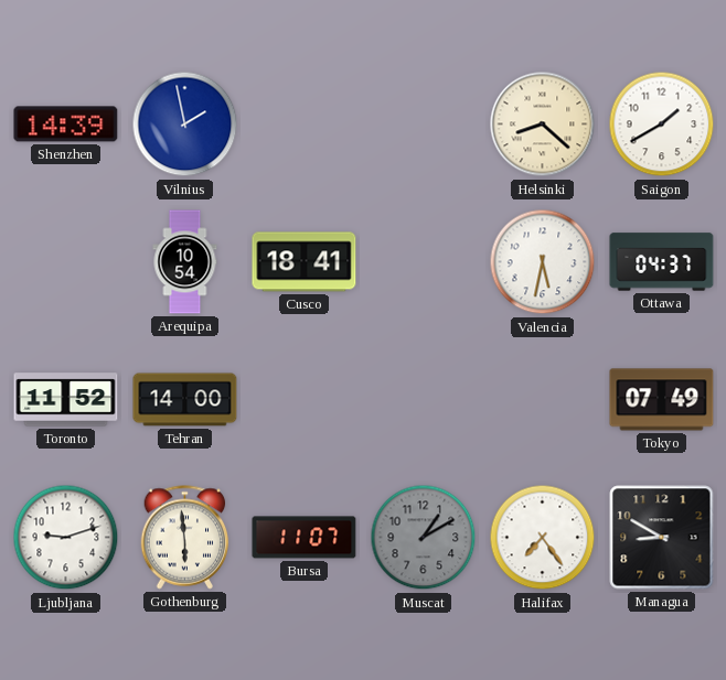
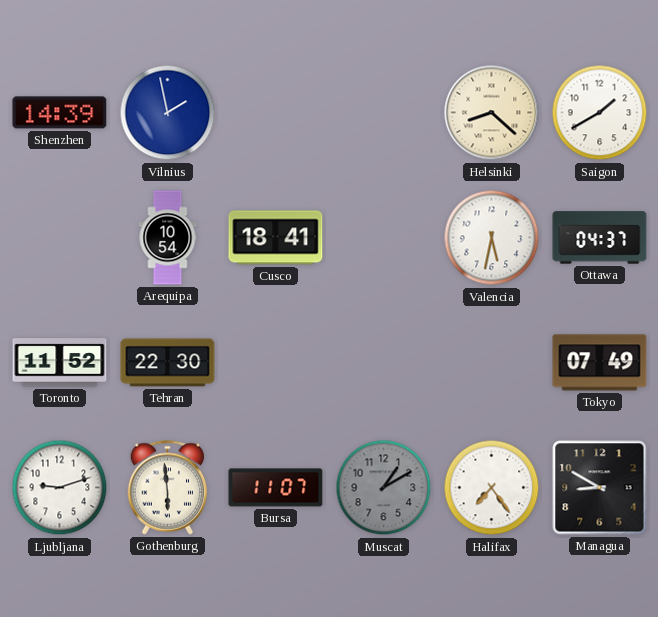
Tehran: 14:00 -> 22:30
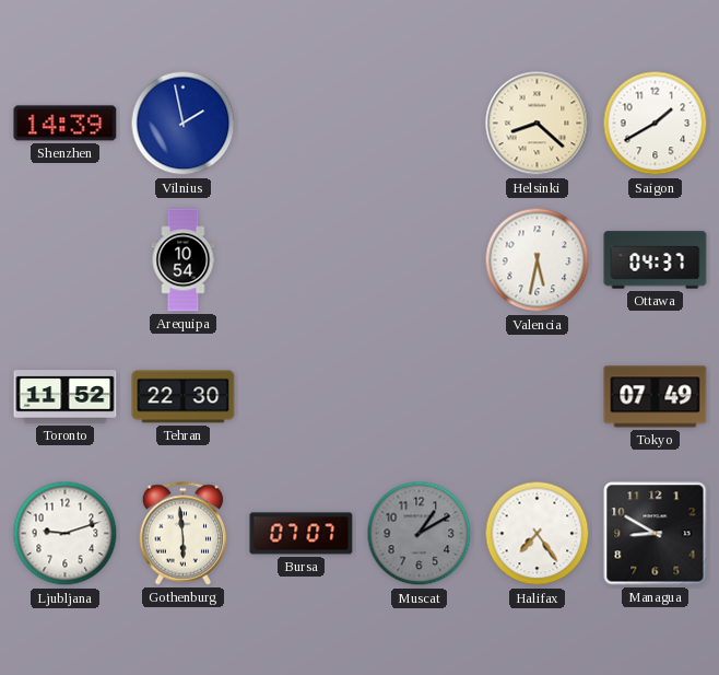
Cusco: 18:41 -> none
Bursa: 11:07 -> 07:07
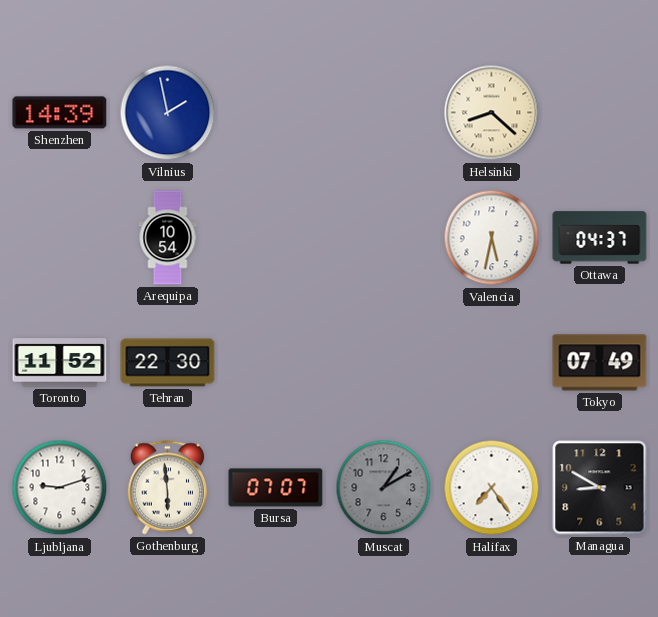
Saigon: 1:40 -> none
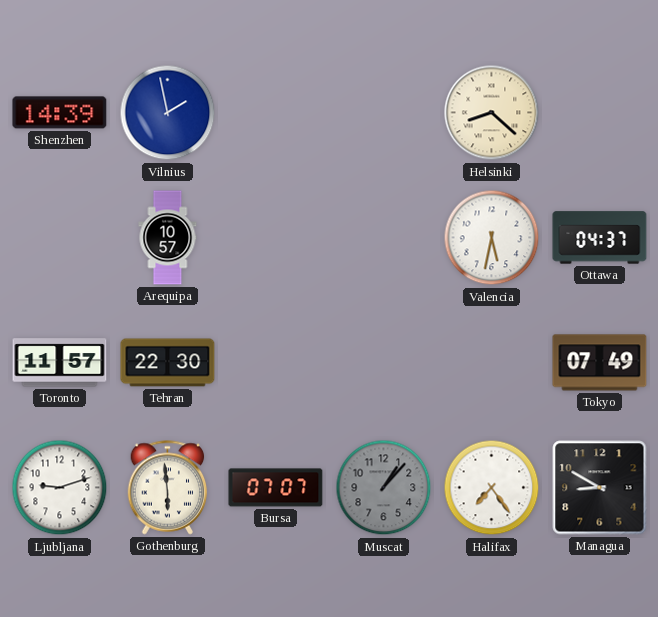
Arequipa: 10:54 -> 10:57
Toronto: 11:52 -> 11:57
Muscat: 1:10 -> 1:07
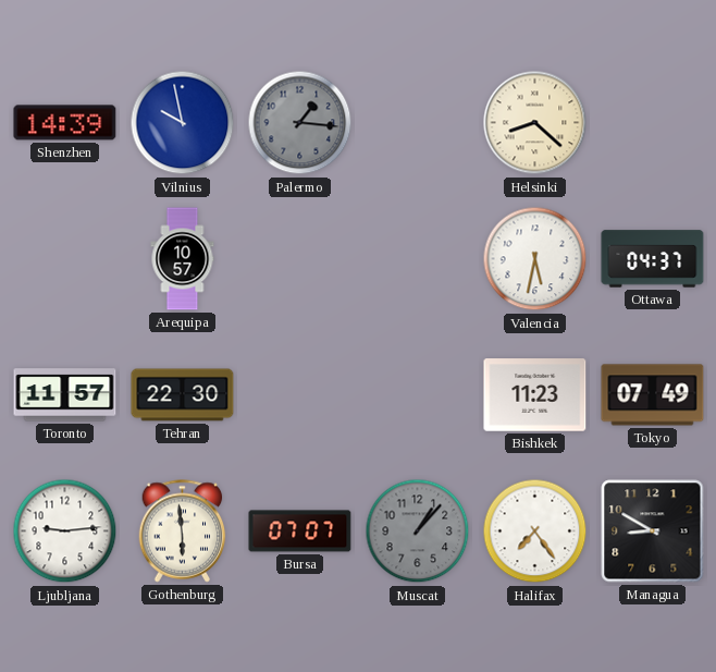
Vilnius: 1:58 -> 9:58
Palermo: none -> 1:16
Bishkek: none -> 11:23
Ljubljana: 9:12 -> 9:14
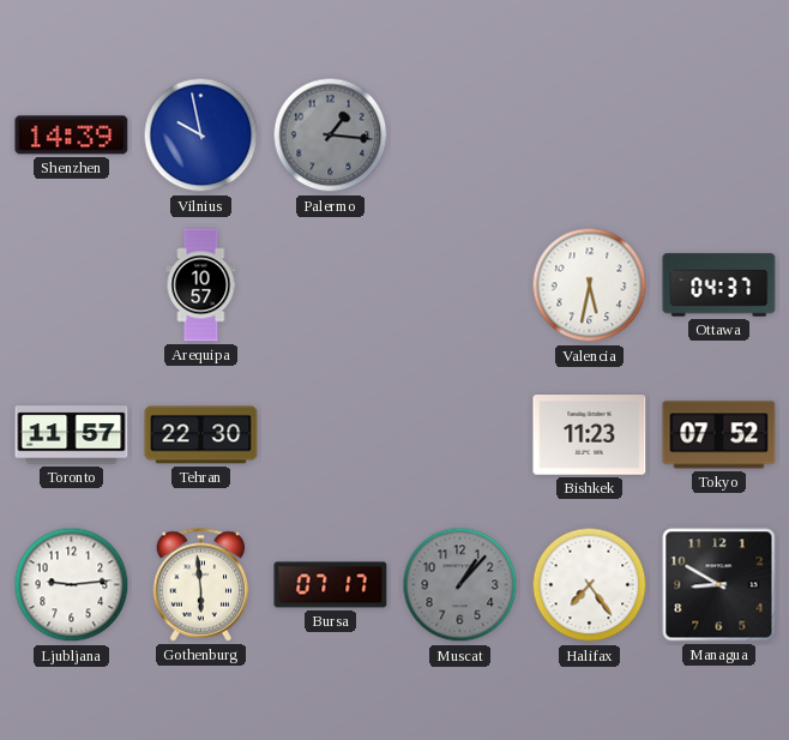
Helsinki: 8:22 -> none
Tokyo: 07:49 -> 07:52
Bursa: 07:07 -> 07:17
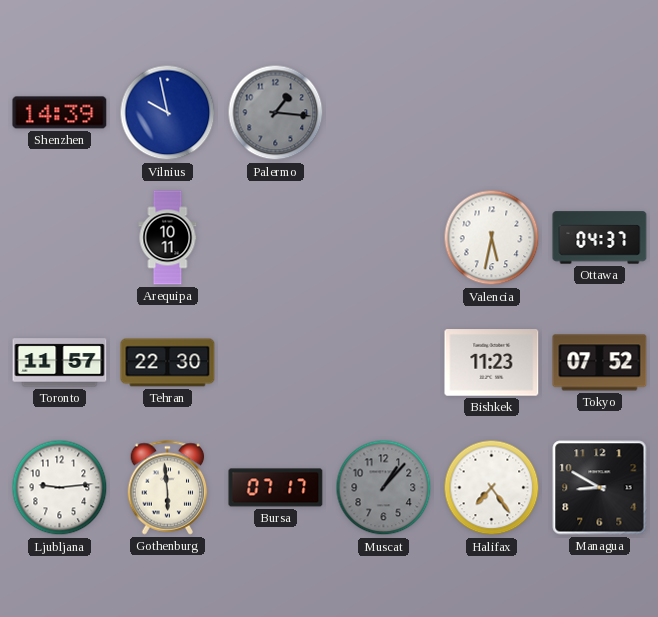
Arequipa: 10:57 -> 10:11
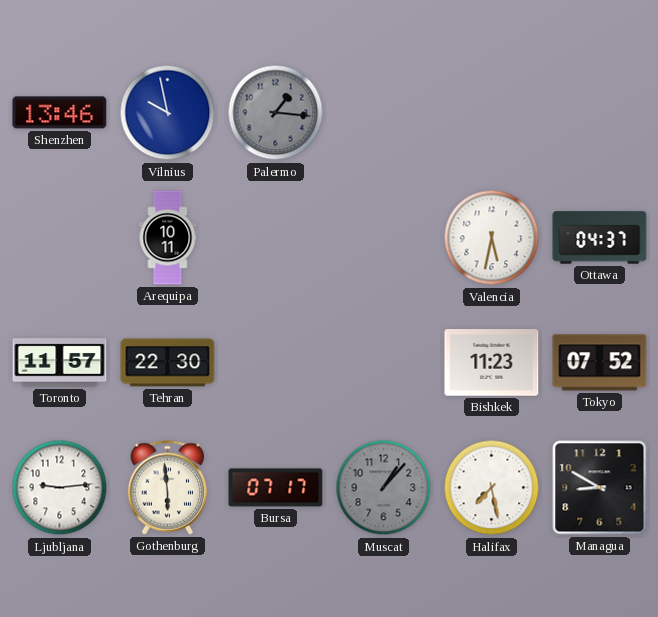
Shenzhen: 14:39 -> 13:46
Halifax: 7:24 -> 7:28
